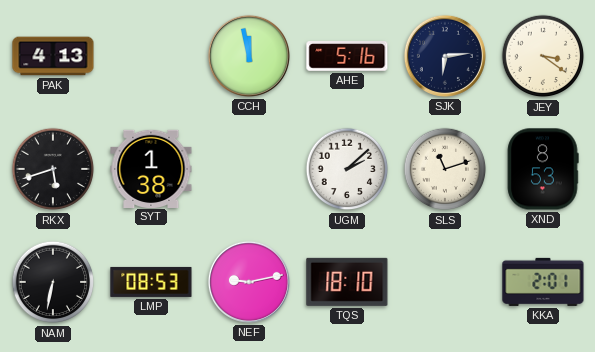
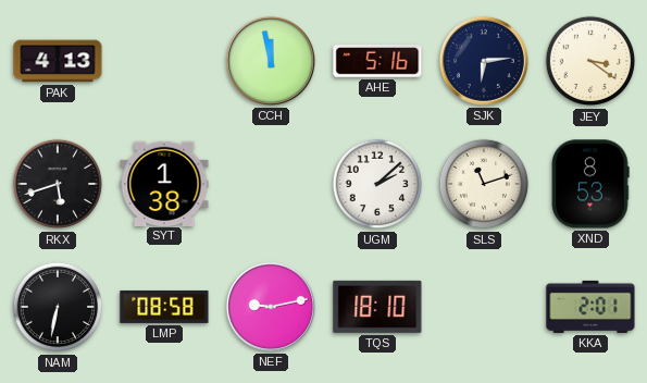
LMP: 08:53 -> 08:58
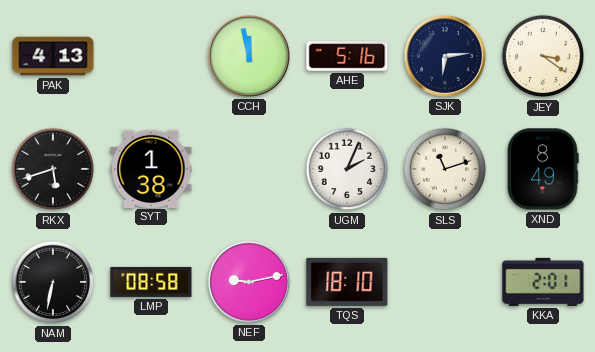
UGM: 2:08 -> 2:04
XND: 8:53 -> 8:49
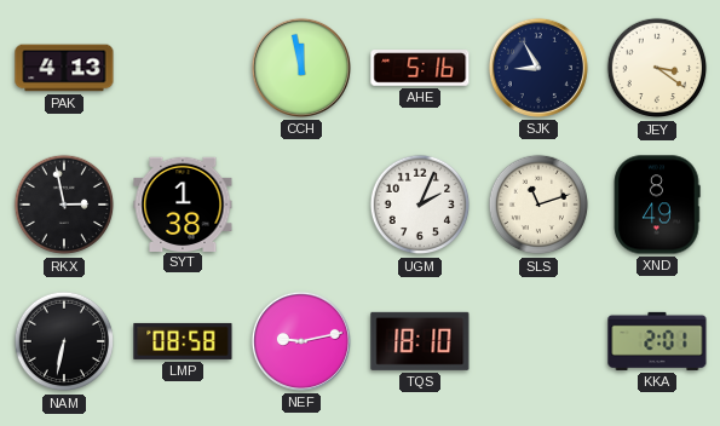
SJK: 6:14 -> 8:55
RKX: 5:42 -> 2:58
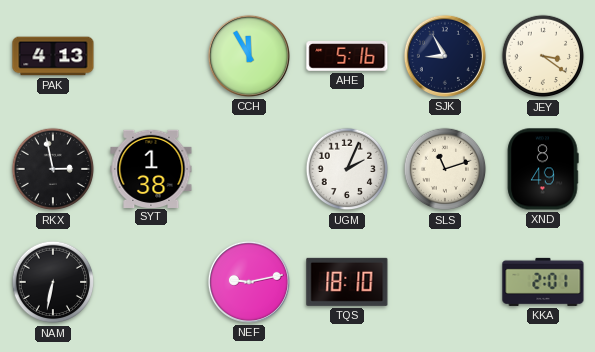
CCH: 11:58 -> 11:55
LMP: 08:58 -> none
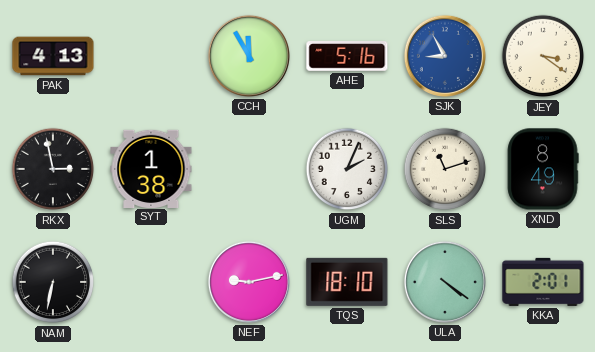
SJK dial: navy -> blue
ULA: none -> 4:21
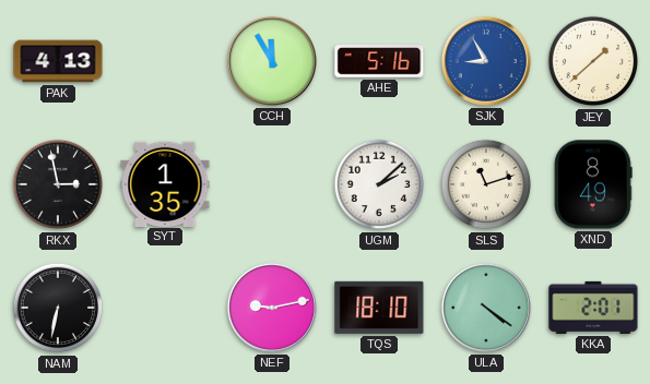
JEY: 3:21 -> 1:38
SYT: 1:38 -> 1:35
UGM: 2:04 -> 2:08
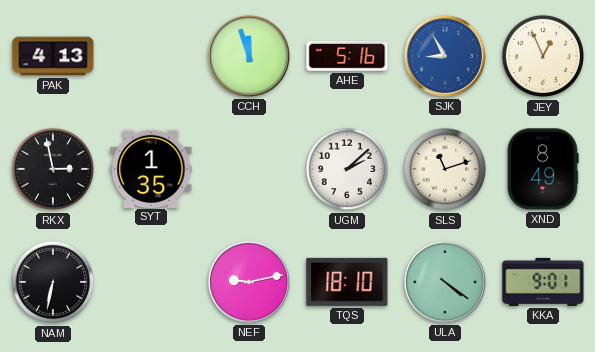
CCH: 11:55 -> 11:57
JEY: 1:38 -> 12:56
KKA: 2:01 -> 9:01
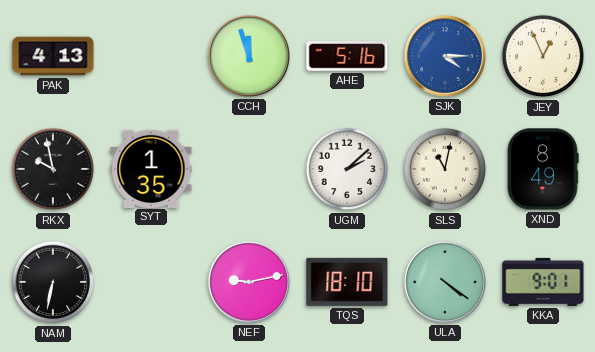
SJK: 8:55 -> 4:15
RKX: 2:58 -> 9:58
SLS: 11:12 -> 11:02
